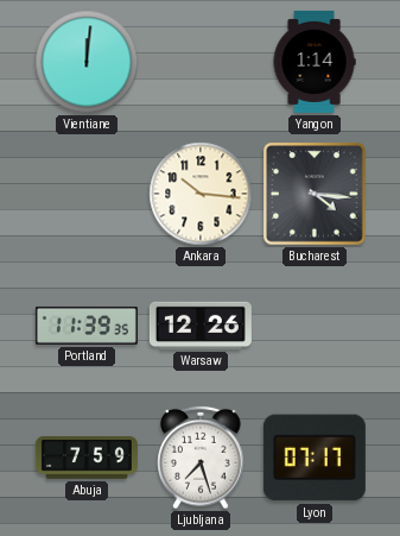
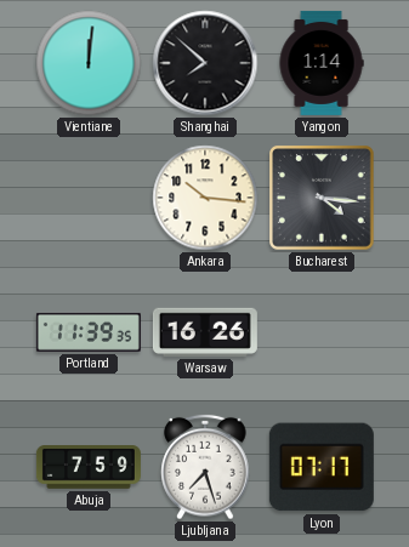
Shanghai: none -> 7:52
Warsaw: 12:26 -> 16:26
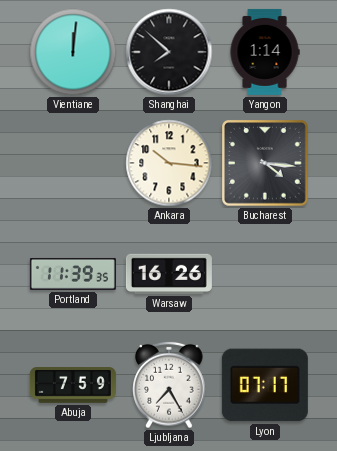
Ljubljana: 7:27 -> 7:25
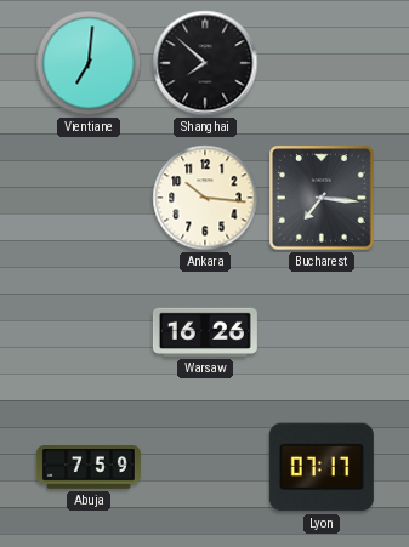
Vientiane: 12:01 -> 7:01
Yangon: 1:14 -> none
Bucharest: 4:16 -> 7:16
Portland: 11:39 -> none
Ljubljana: 7:25 -> none
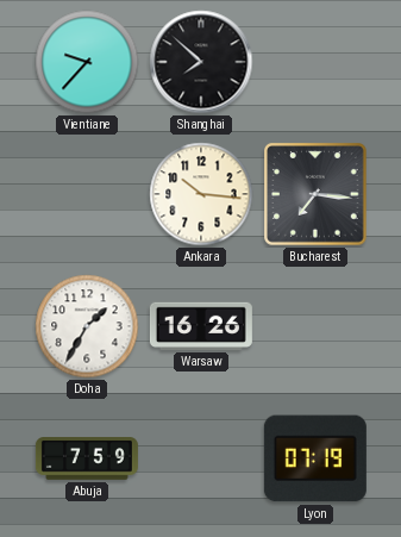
Vientiane: 7:01 -> 9:37
Doha: none -> 1:35
Lyon: 07:17 -> 07:19
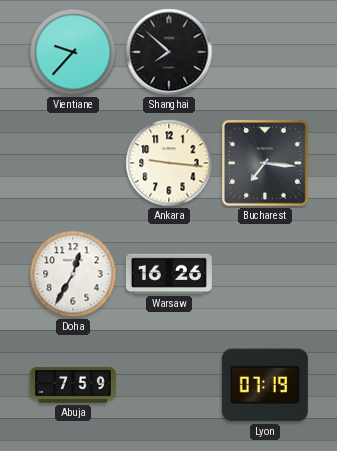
Ankara: 10:16 -> 9:16
Doha: 1:35 -> 12:35
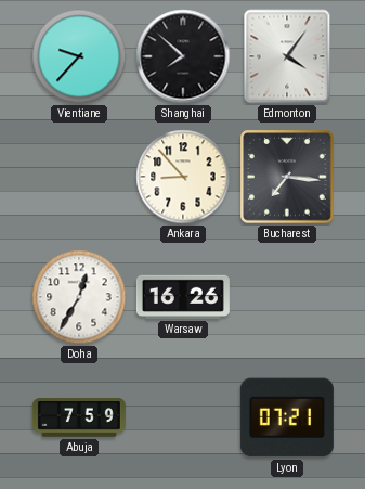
Edmonton: none -> 4:06
Ankara: 9:16 -> 8:53
Lyon: 07:19 -> 07:21
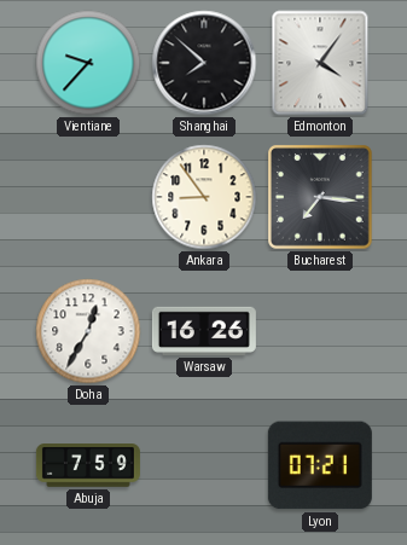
Ankara: 8:53 -> 8:54
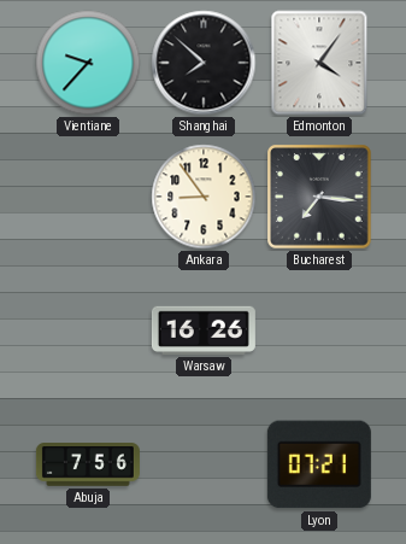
Doha: 12:35 -> none
Abuja: 7:59 -> 7:56
